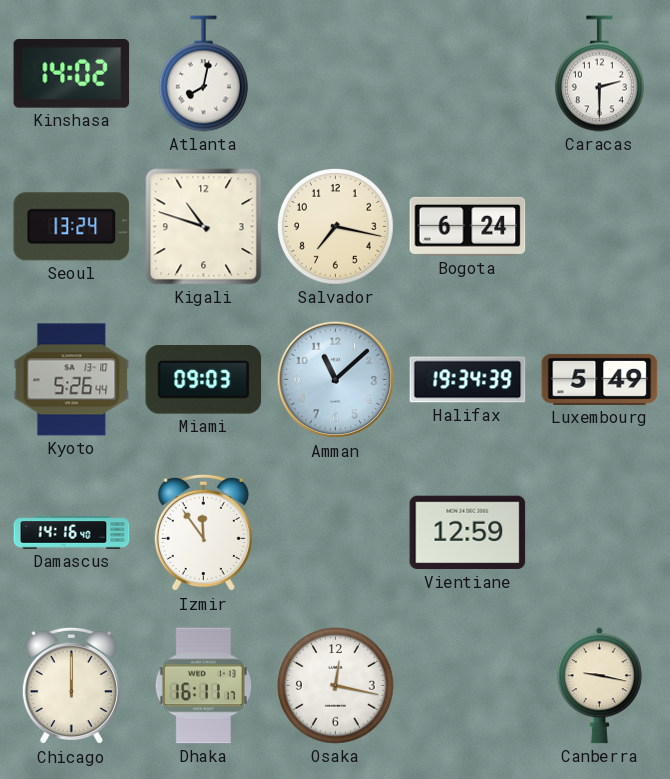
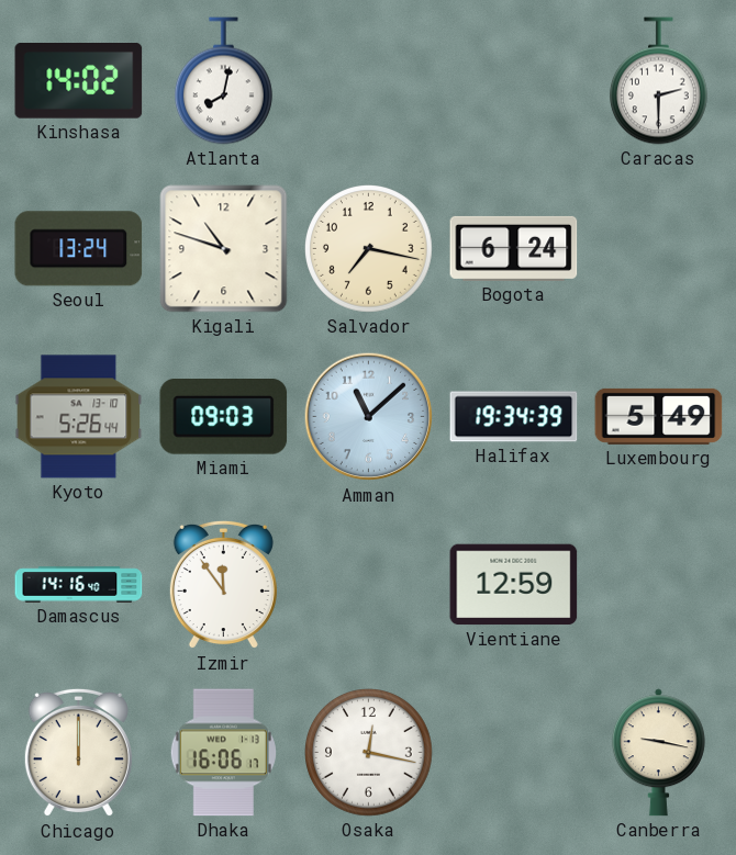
Dhaka: 16:11 -> 16:06
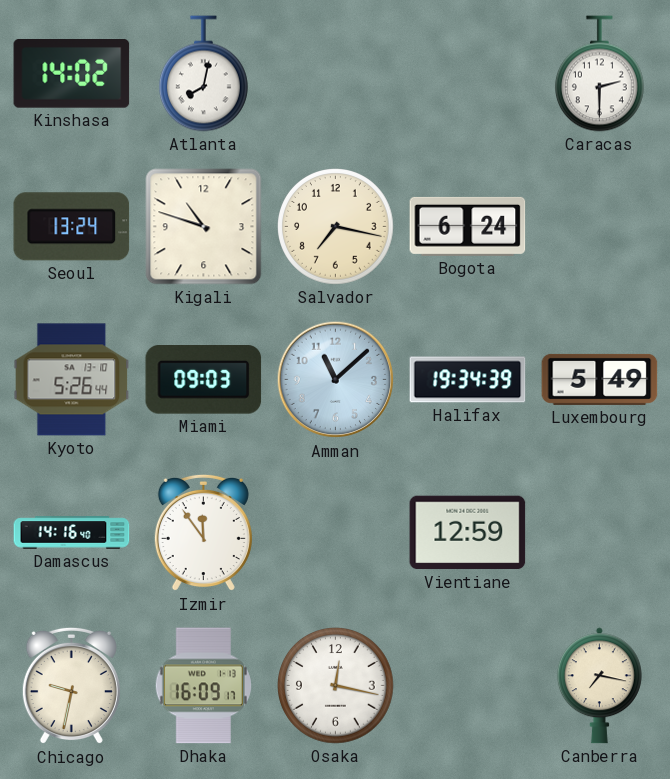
Chicago: 12:00 -> 9:32
Dhaka: 16:06 -> 16:09
Canberra: 9:17 -> 7:17
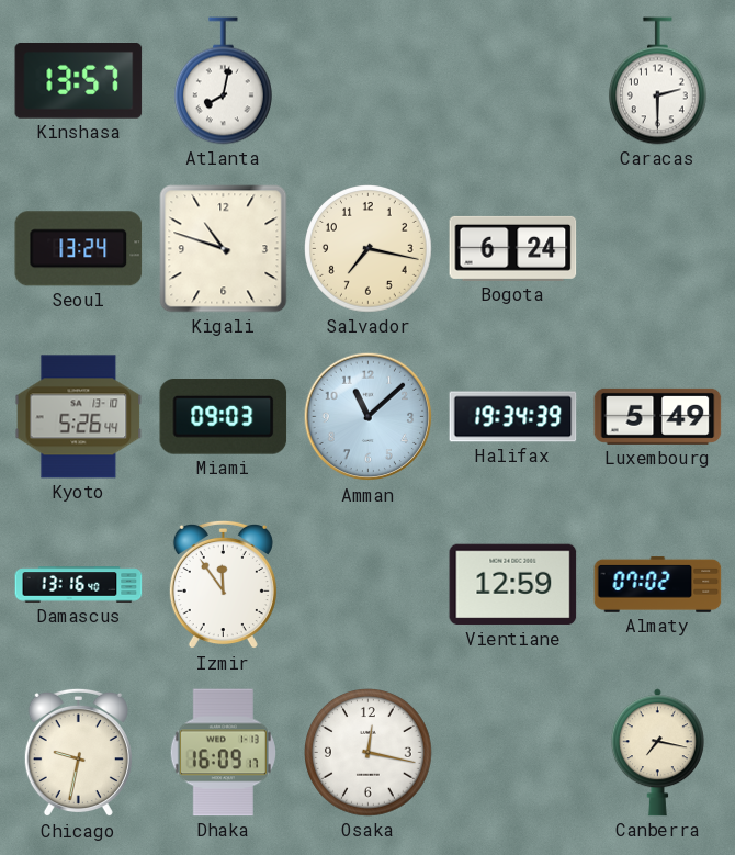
Kinshasa: 14:02 -> 13:57
Damascus: 14:16 -> 13:16
Almaty: none -> 07:02
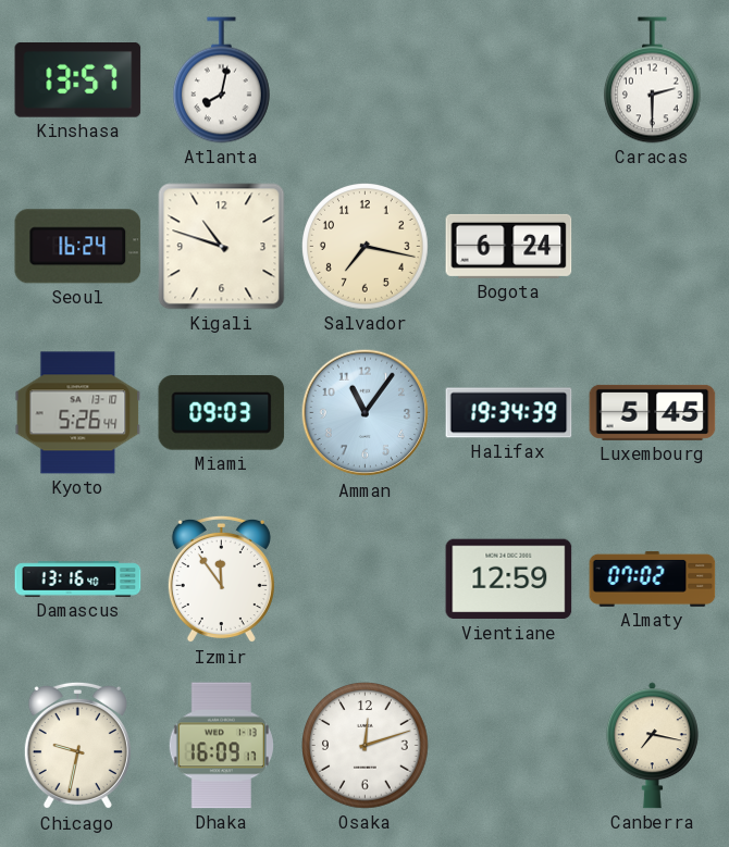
Seoul: 13:24 -> 16:24
Amman: 11:08 -> 11:06
Luxembourg: 5:49 -> 5:45
Osaka: 12:17 -> 12:12
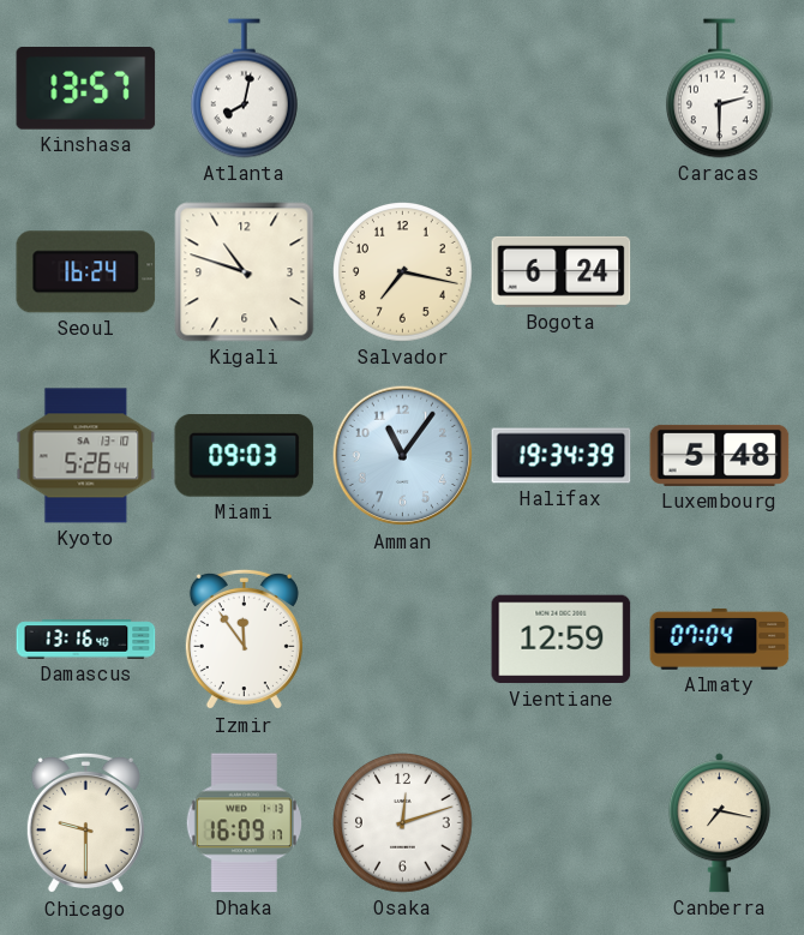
Luxembourg: 5:45 -> 5:48
Almaty: 07:02 -> 07:04
Chicago: 9:32 -> 9:30
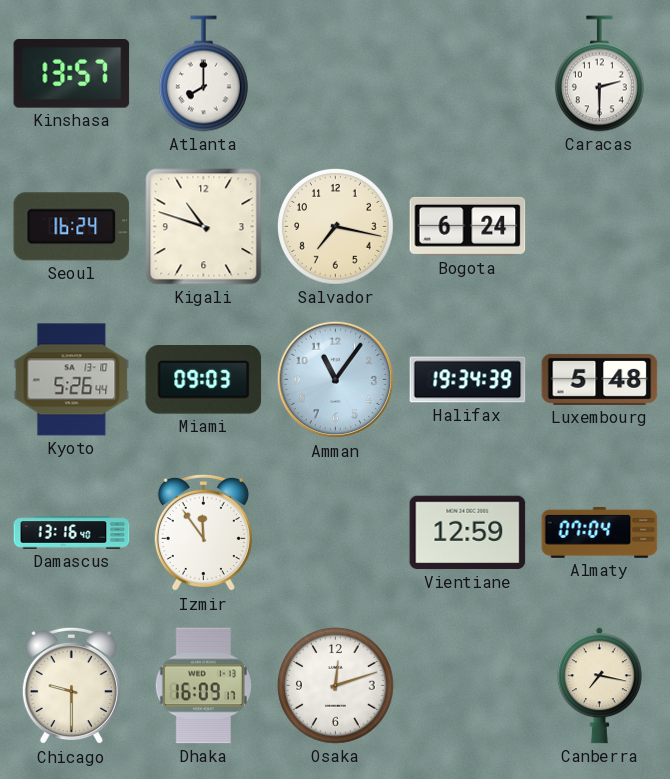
Atlanta: 8:02 -> 8:00
